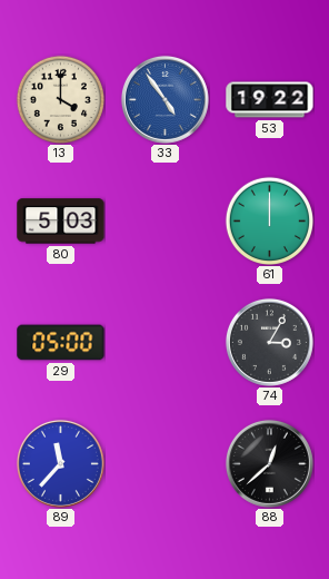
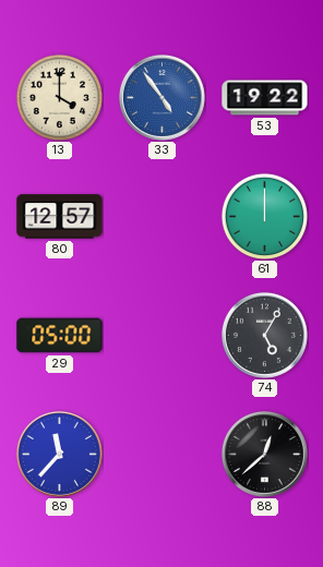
80: 5:03 -> 12:57
74: 3:05 -> 5:05
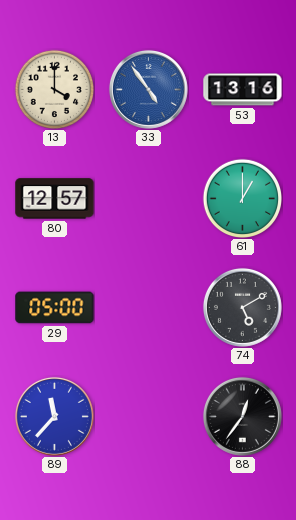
53: 19:22 -> 13:16
61: 12:00 -> 1:00
74: 5:05 -> 5:10
88: 12:38 -> 12:36
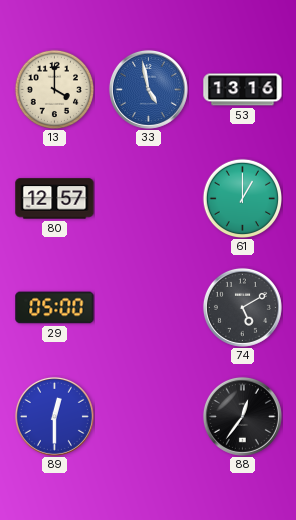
33: 4:54 -> 4:58
89: 11:37 -> 12:30
